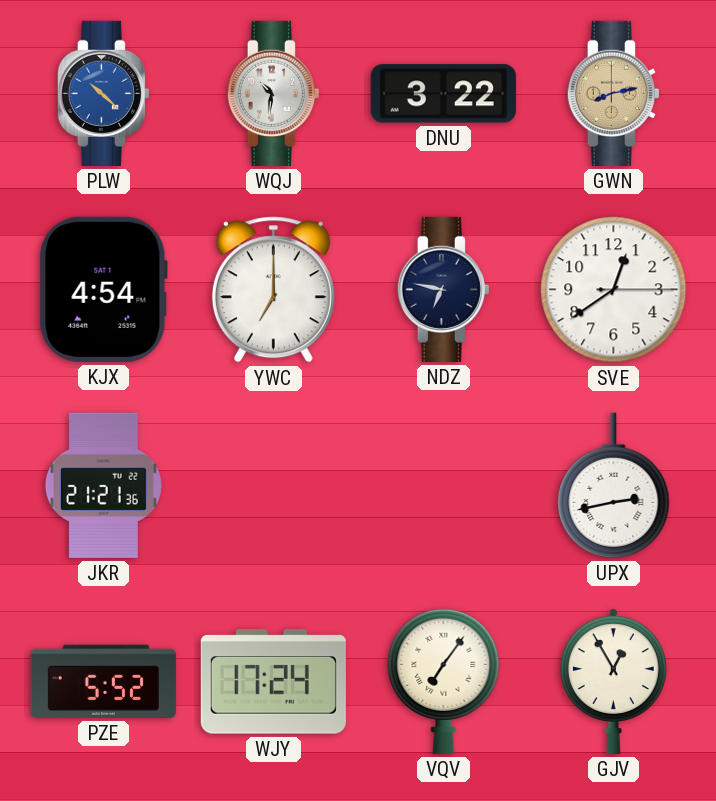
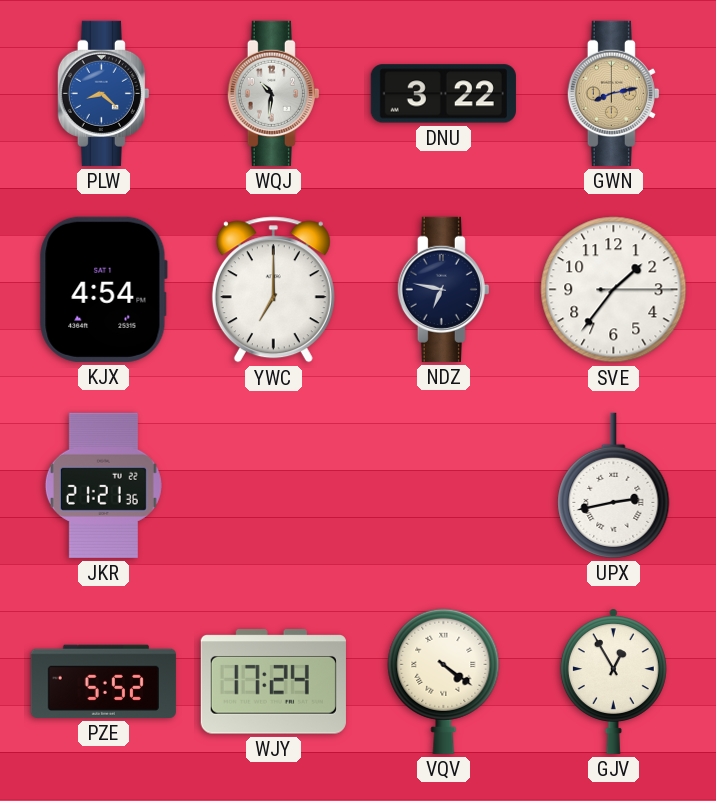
PLW: 10:22 -> 8:22
SVE: 12:39 -> 1:36
VQV: 7:06 -> 4:21
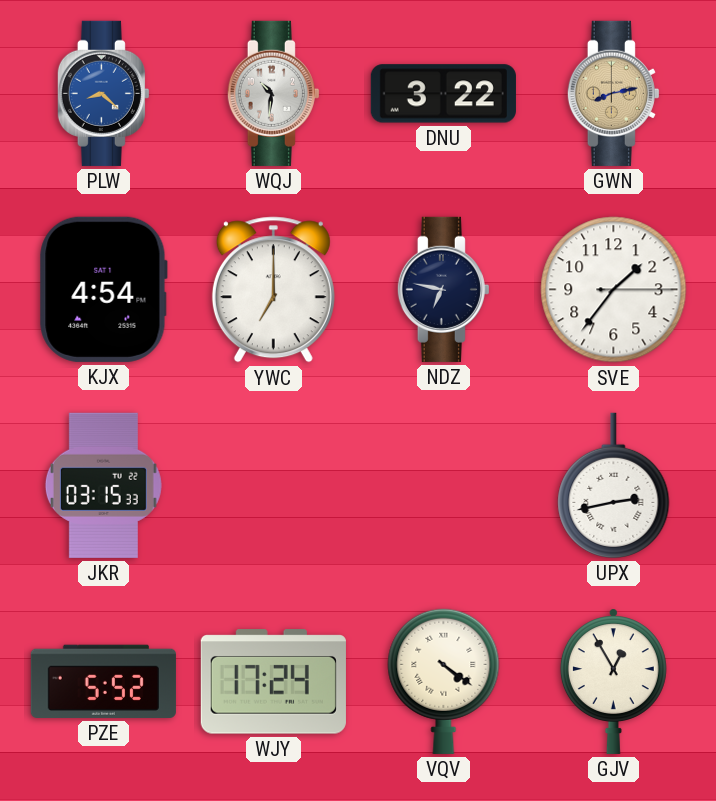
JKR: 21:21 -> 03:15
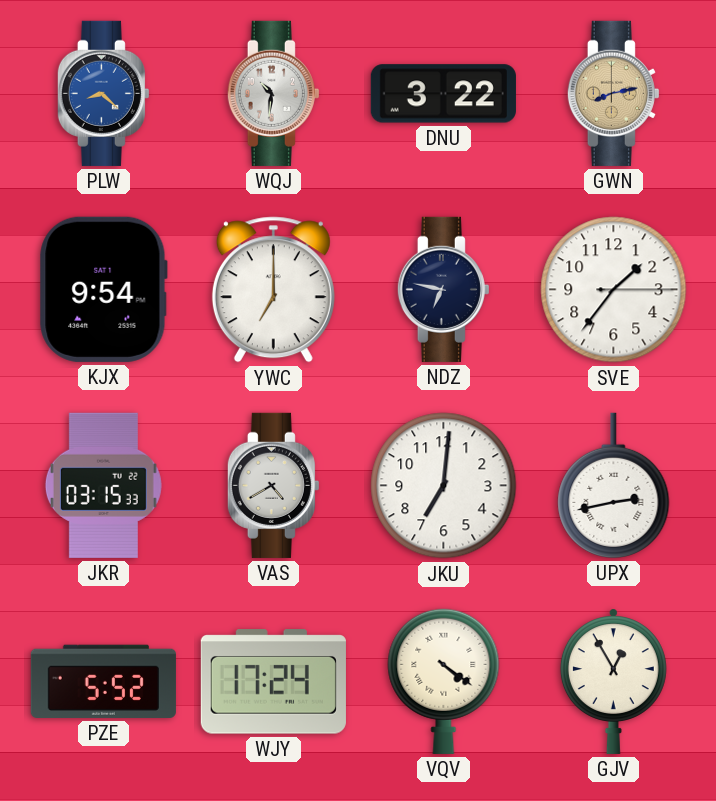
KJX: 4:54 -> 9:54
VAS: none -> 4:40
JKU: none -> 7:01
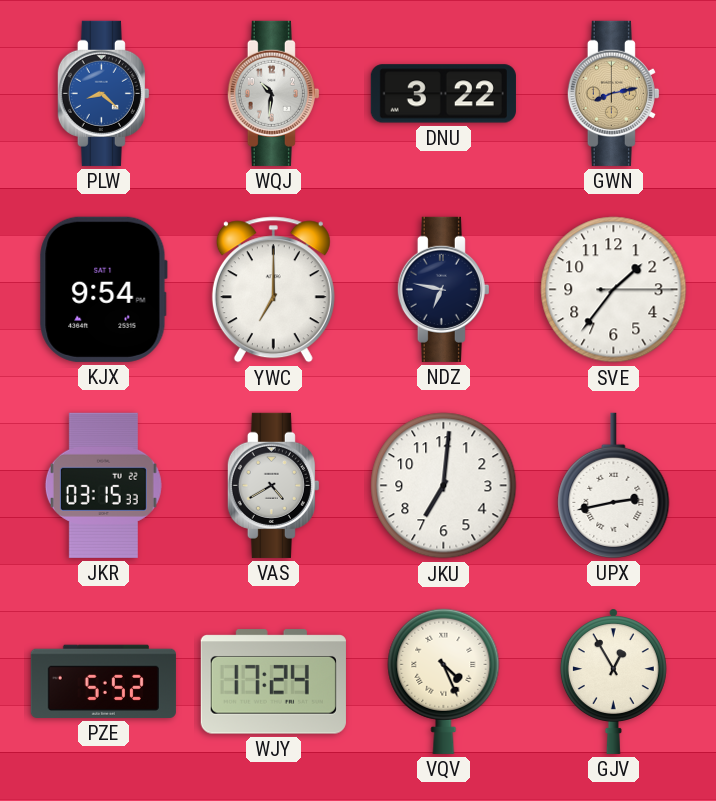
VQV: 4:21 -> 4:26
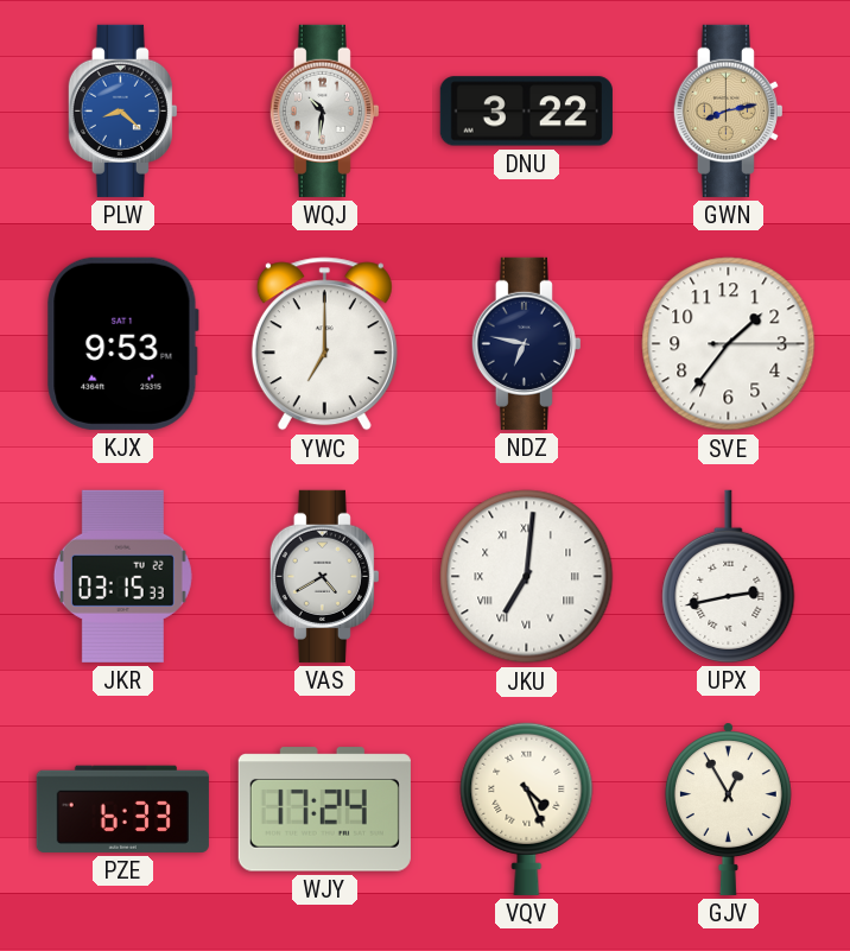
KJX: 9:54 -> 9:53
JKU numerals: Arabic -> Roman
PZE: 5:52 -> 6:33
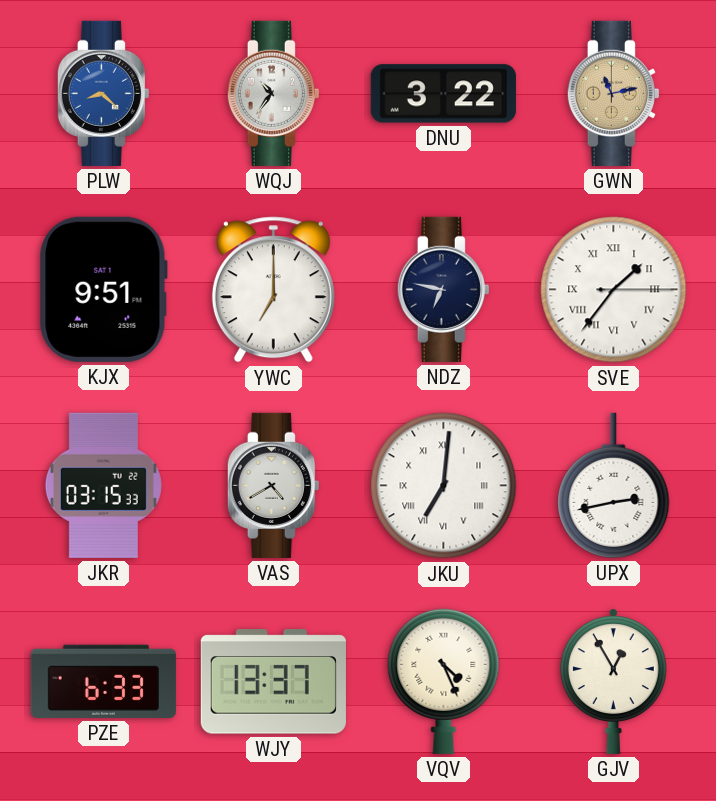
WQJ: 10:31 -> 10:36
GWN: 8:13 -> 11:13
KJX: 9:53 -> 9:51
SVE numerals: Arabic -> Roman
WJY: 17:24 -> 13:37
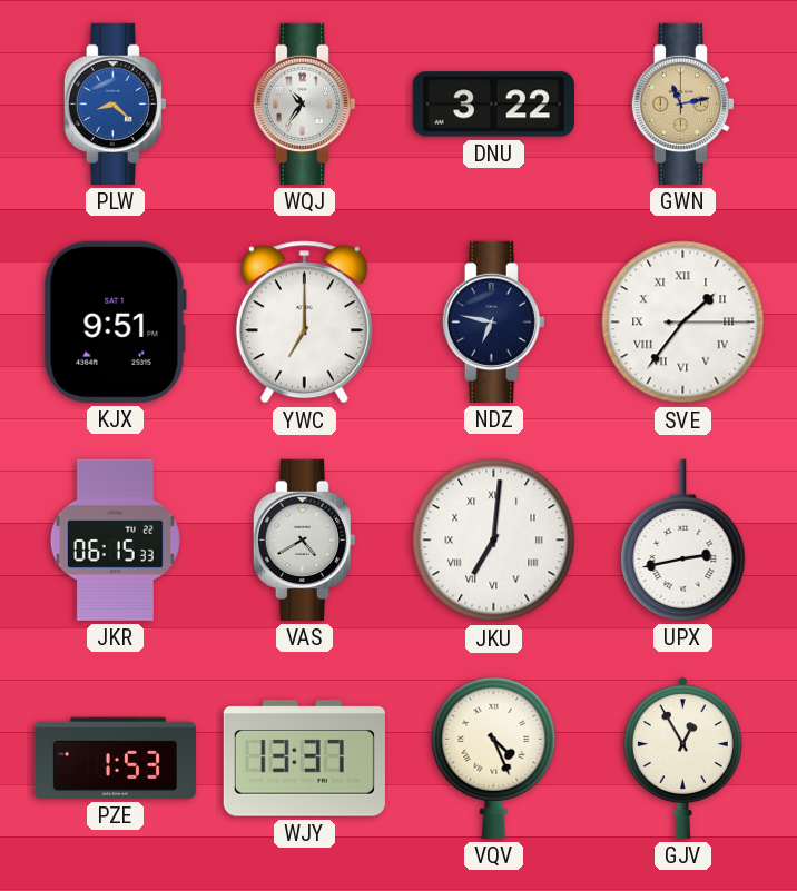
JKR: 03:15 -> 06:15
PZE: 6:33 -> 1:53
